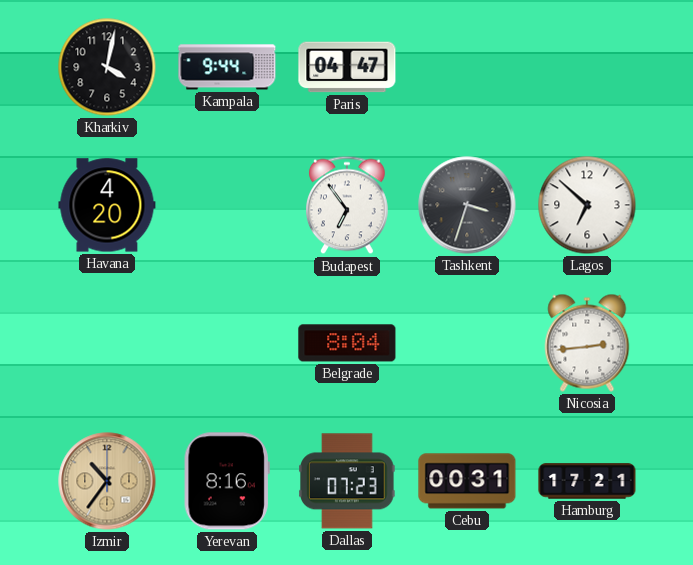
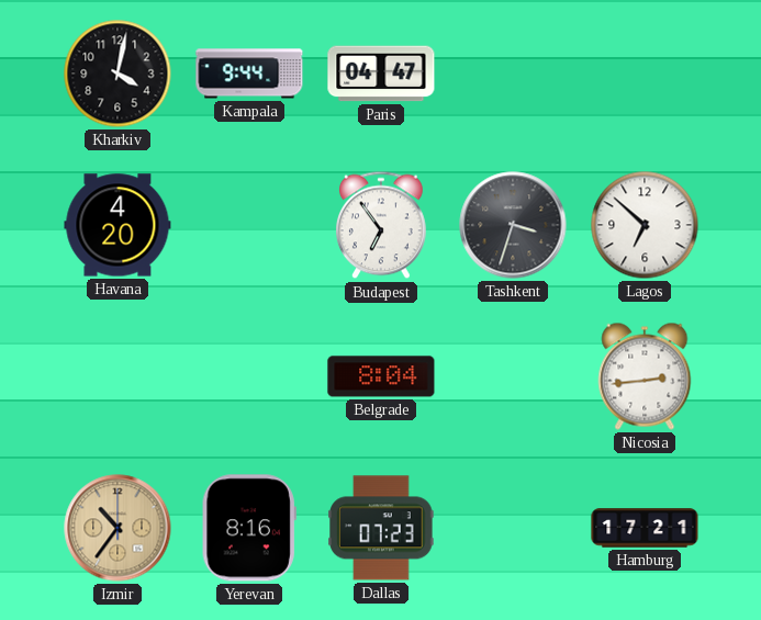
Cebu: 00:31 -> none
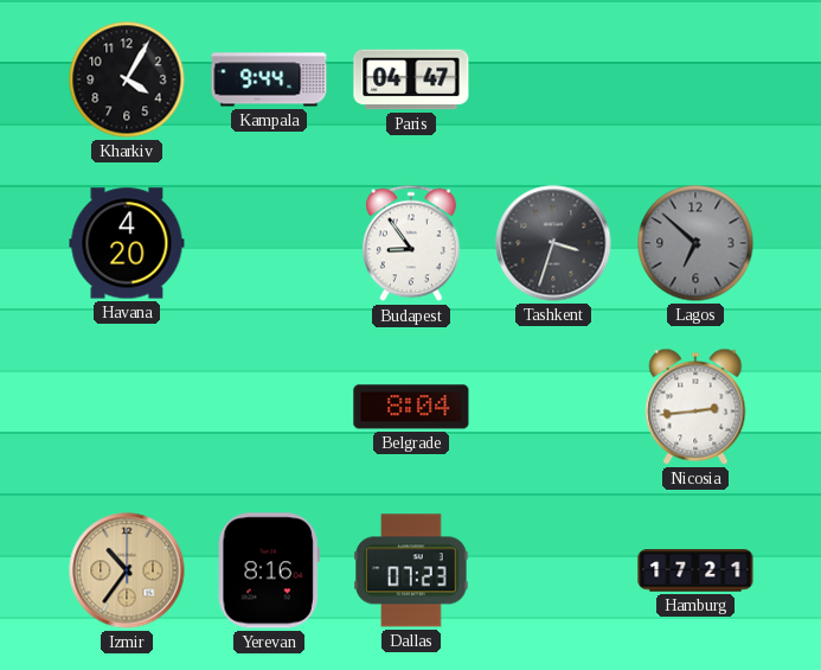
Kharkiv: 4:02 -> 4:05
Budapest: 6:54 -> 8:54
Lagos dial: white -> grey
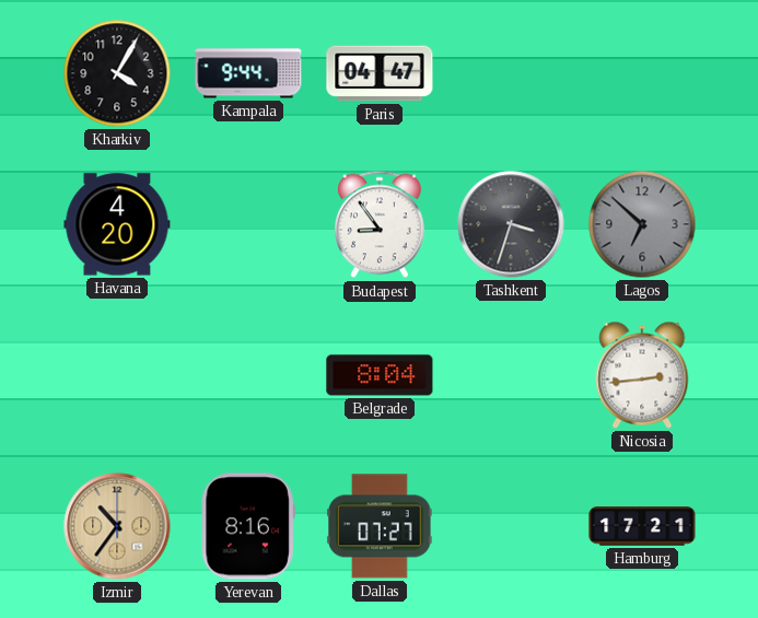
Dallas: 07:23 -> 07:27
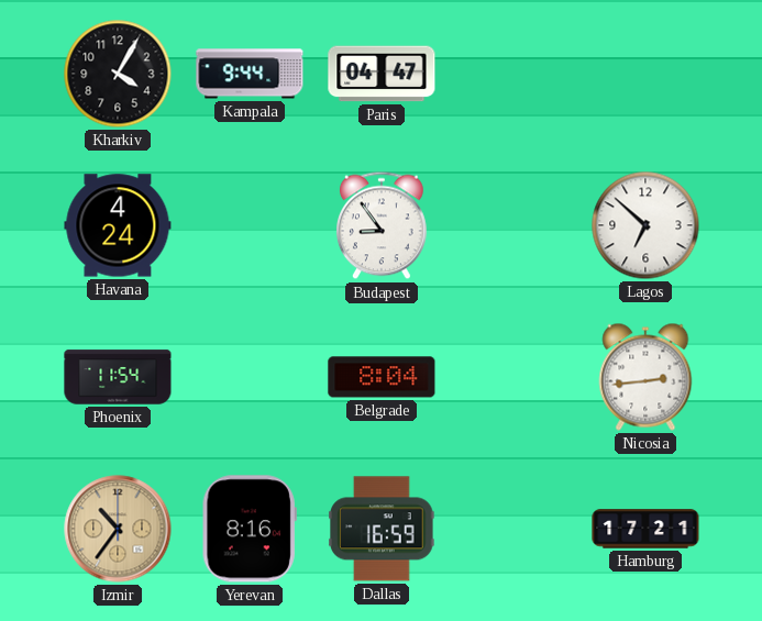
Havana: 4:20 -> 4:24
Tashkent: 3:33 -> none
Lagos dial: grey -> white
Phoenix: none -> 11:54
Dallas: 07:27 -> 16:59
